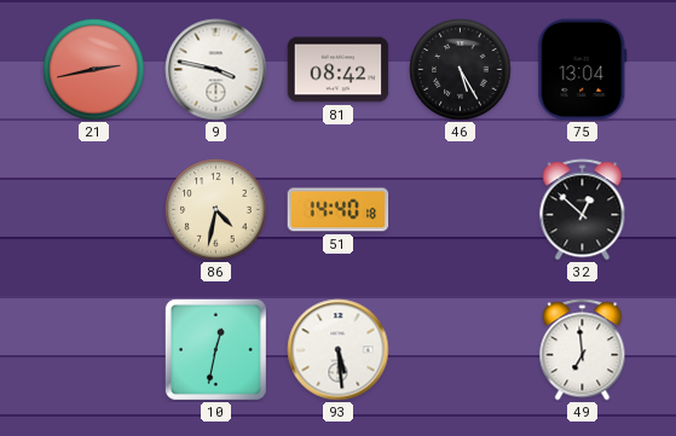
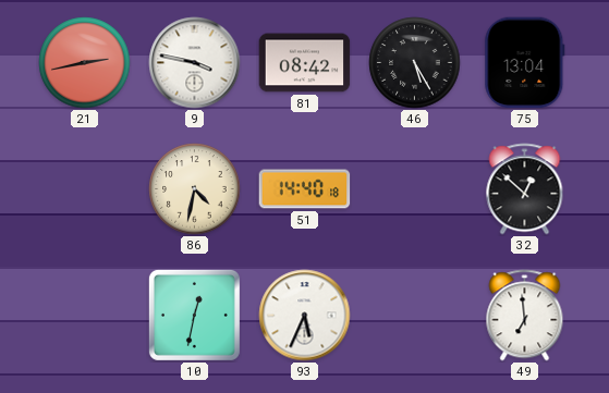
93: 5:29 -> 5:34
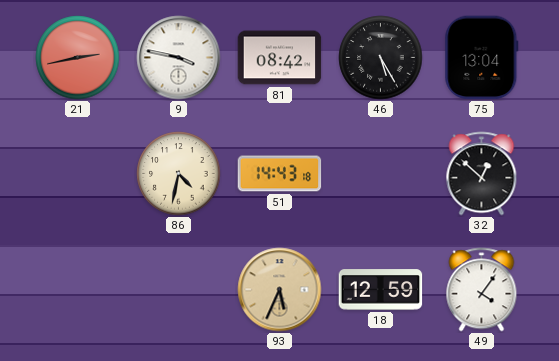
51: 14:40 -> 14:43
10: 12:32 -> none
93 dial: white -> champagne
18: none -> 12:59
49: 6:59 -> 4:06
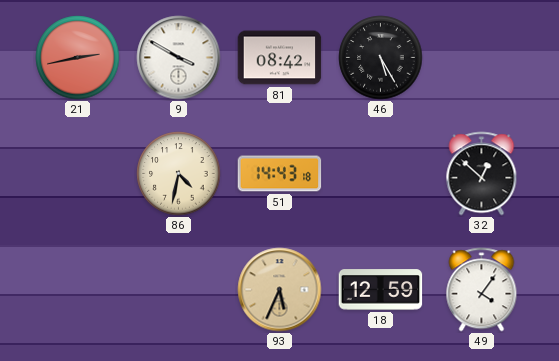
9: 3:47 -> 3:50
75: 13:04 -> none
